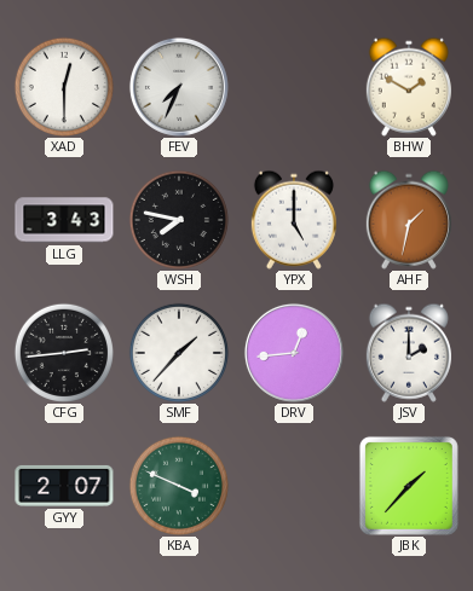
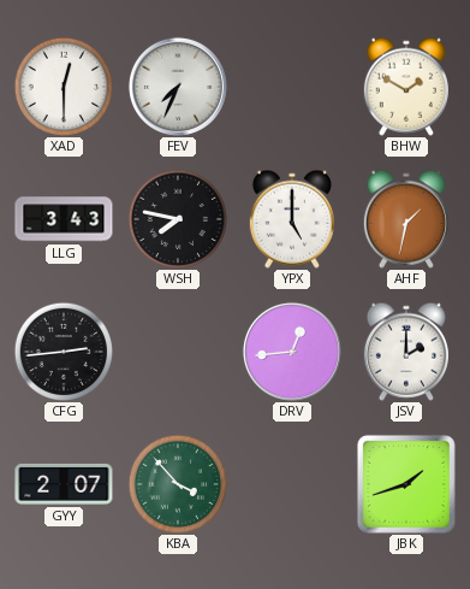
SMF: 1:37 -> none
KBA: 3:49 -> 3:53
JBK: 1:37 -> 1:42
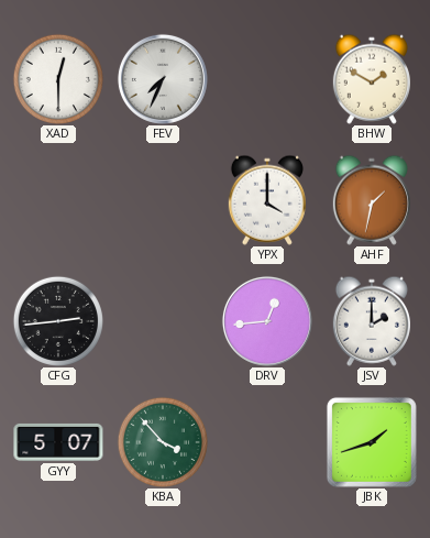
LLG: 3:43 -> none
WSH: 7:47 -> none
YPX: 5:00 -> 4:00
GYY: 2:07 -> 5:07
